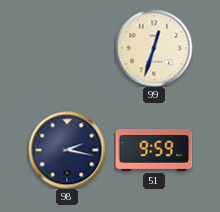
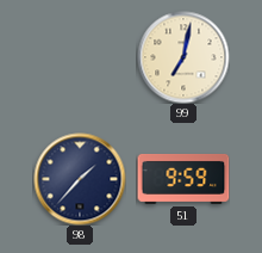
99: 12:33 -> 7:02
98: 2:17 -> 1:37
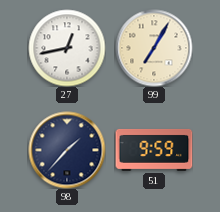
27: none -> 12:43
99: 7:02 -> 7:05
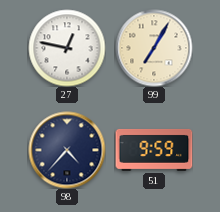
27: 12:43 -> 12:47
98: 1:37 -> 4:37
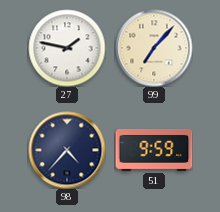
27: 12:47 -> 1:47
99: 7:05 -> 7:07
